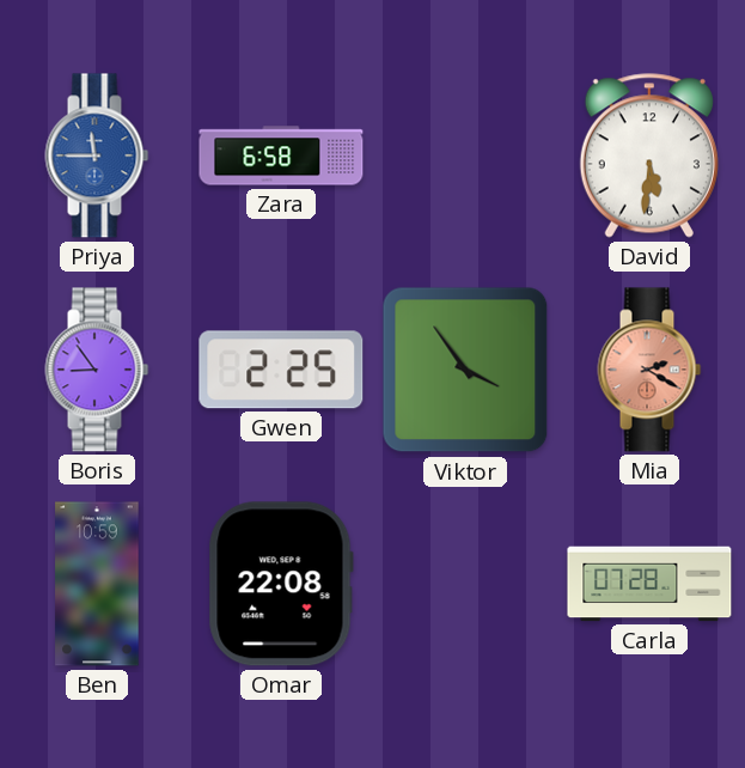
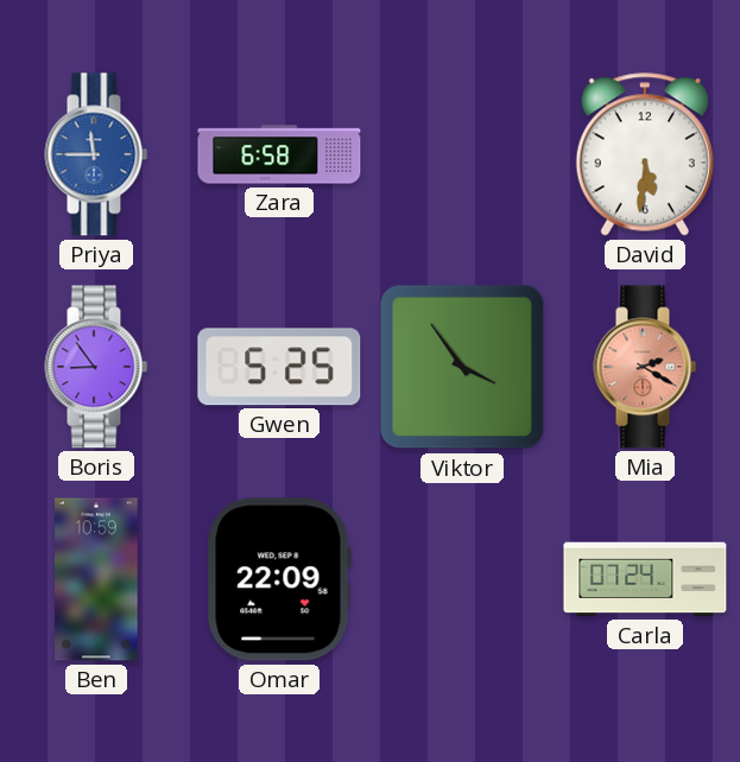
Gwen: 2:25 -> 5:25
Omar: 22:08 -> 22:09
Carla: 07:28 -> 07:24
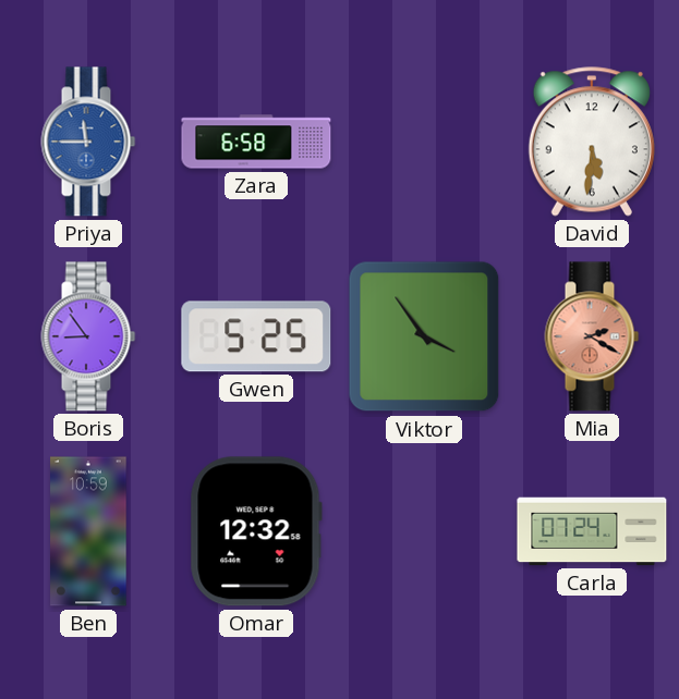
Omar: 22:09 -> 12:32
